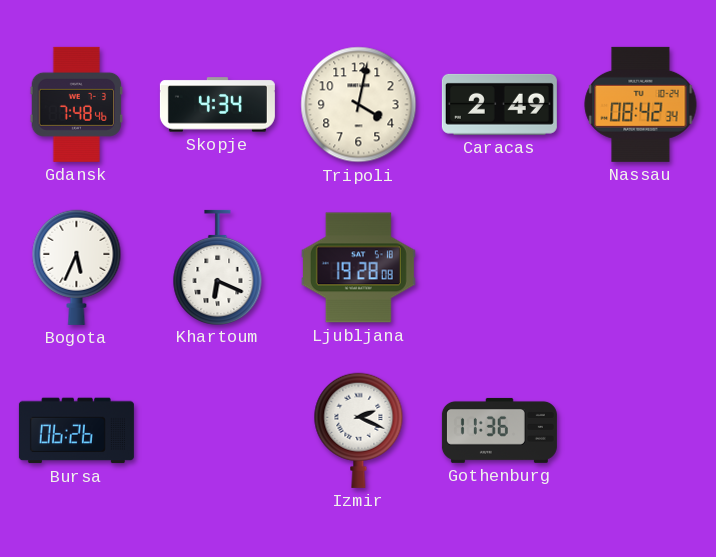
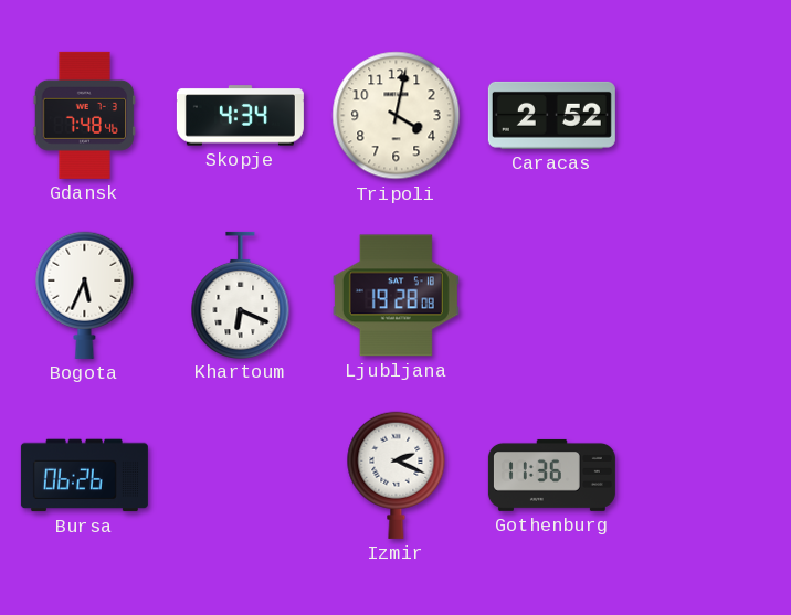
Caracas: 2:49 -> 2:52
Nassau: 08:42 -> none
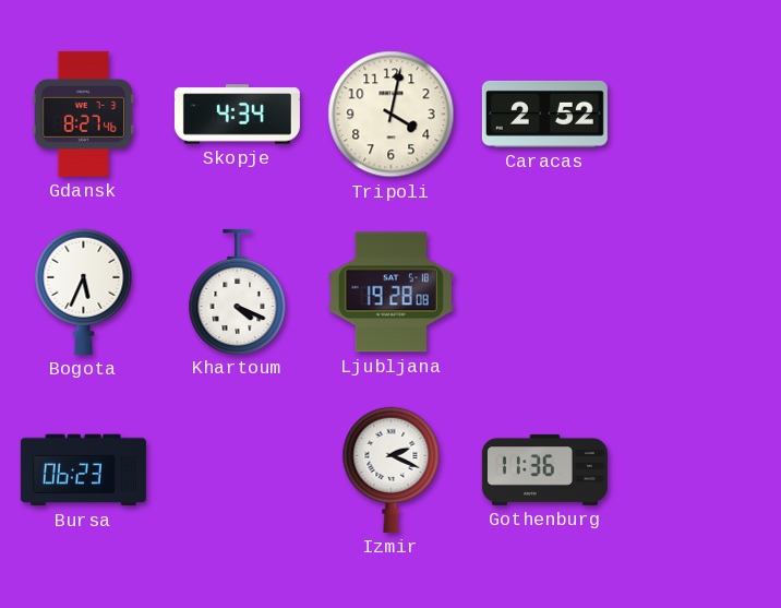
Gdansk: 7:48 -> 8:27
Khartoum: 6:19 -> 4:19
Bursa: 06:26 -> 06:23
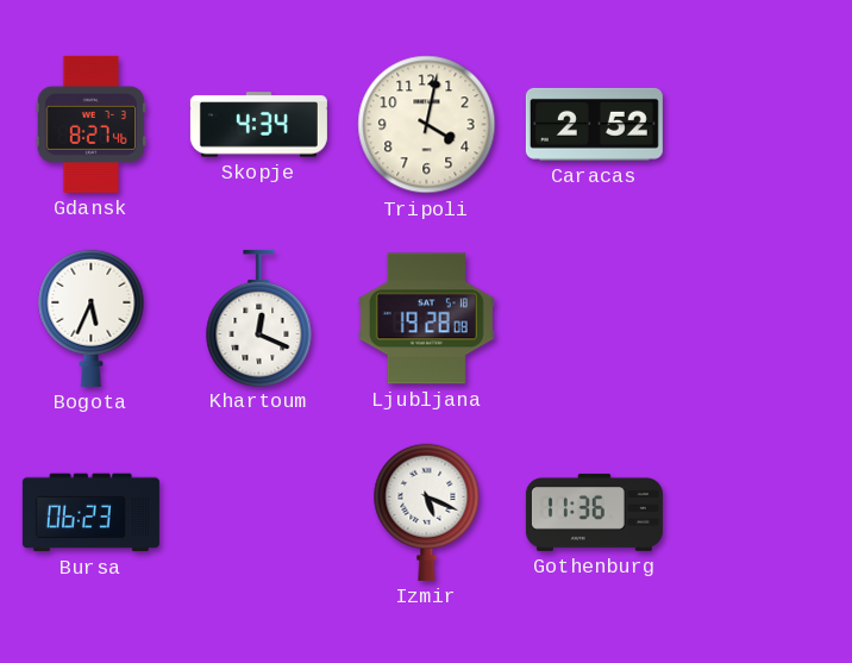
Khartoum: 4:19 -> 12:19
Izmir: 2:19 -> 5:19
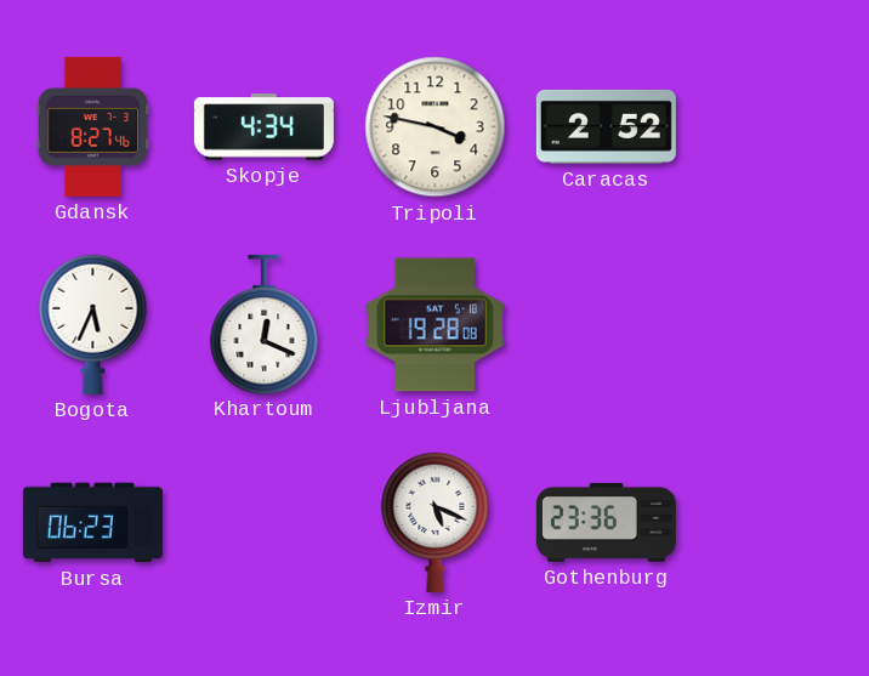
Tripoli: 4:02 -> 3:47
Gothenburg: 11:36 -> 23:36
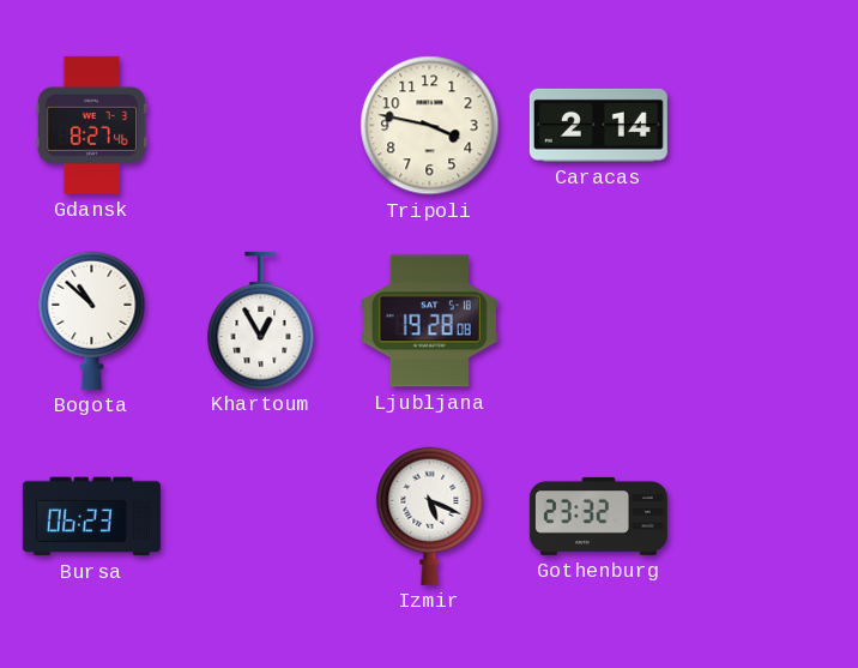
Skopje: 4:34 -> none
Caracas: 2:52 -> 2:14
Bogota: 5:34 -> 10:52
Khartoum: 12:19 -> 12:55
Gothenburg: 23:36 -> 23:32
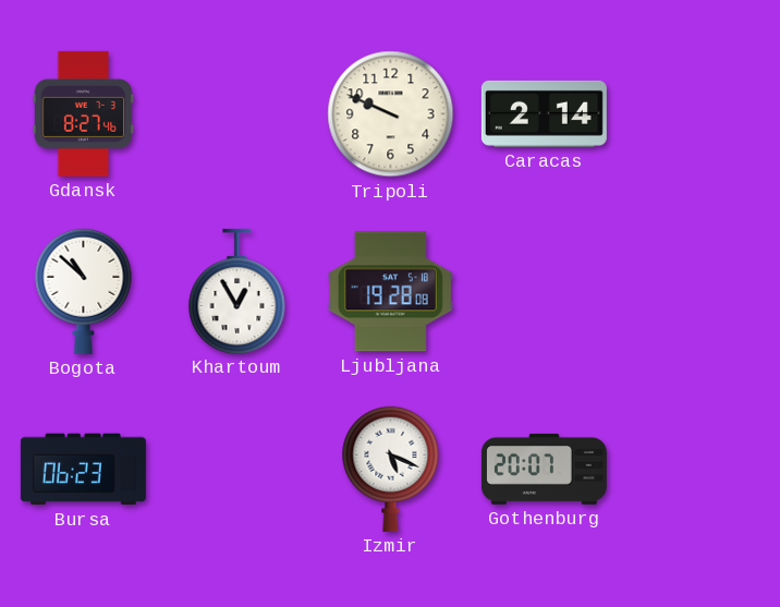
Tripoli: 3:47 -> 9:49
Gothenburg: 23:32 -> 20:07
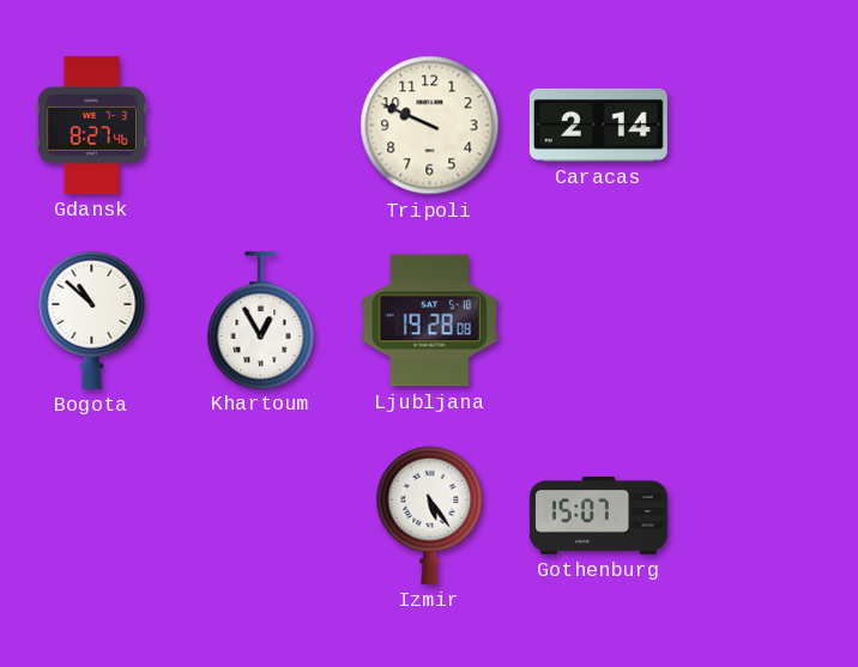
Bursa: 06:23 -> none
Izmir: 5:19 -> 5:24
Gothenburg: 20:07 -> 15:07
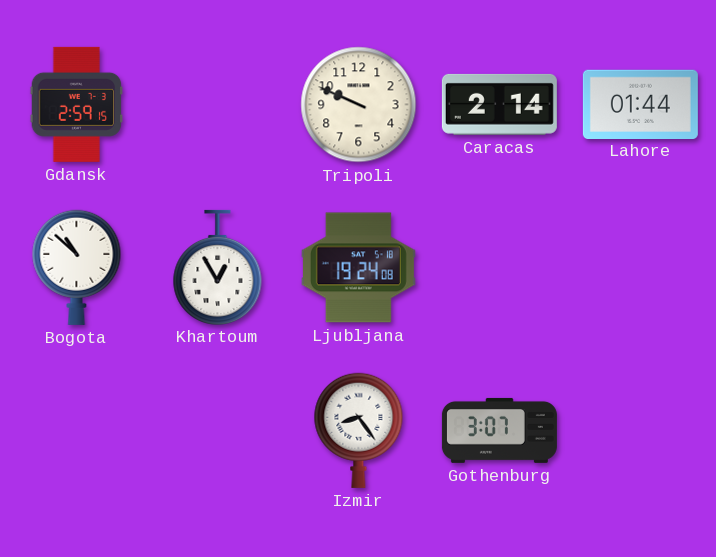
Gdansk: 8:27 -> 2:59
Lahore: none -> 01:44
Ljubljana: 19:28 -> 19:24
Izmir: 5:24 -> 8:24
Gothenburg: 15:07 -> 3:07
